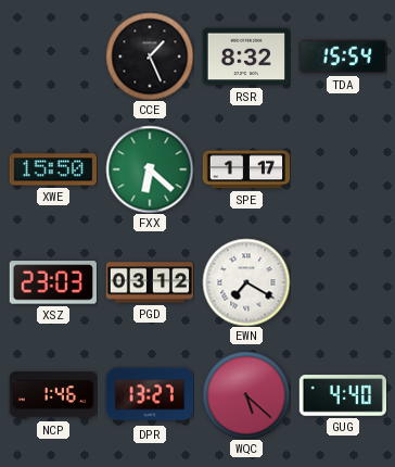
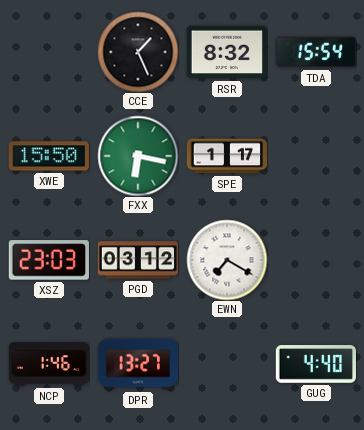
FXX: 6:22 -> 6:17
WQC: 5:22 -> none
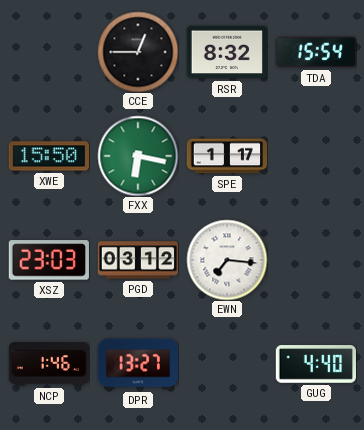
CCE: 1:26 -> 12:45
EWN: 7:20 -> 7:16
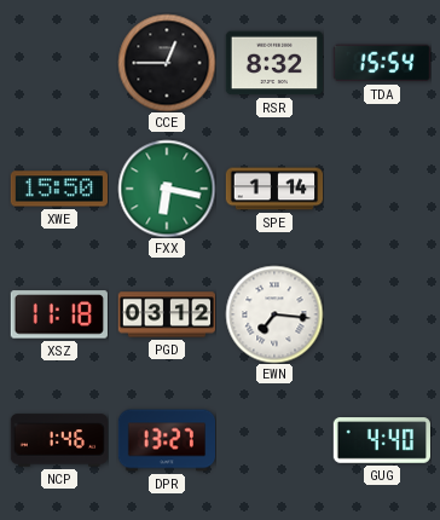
SPE: 1:17 -> 1:14
XSZ: 23:03 -> 11:18
